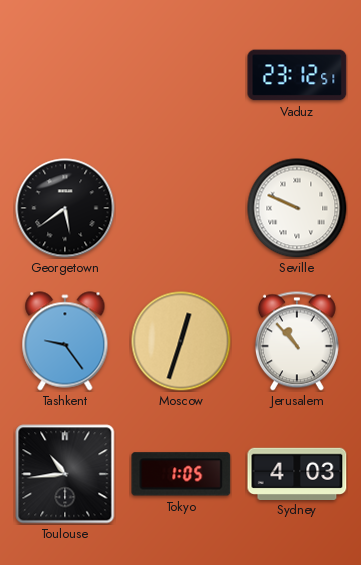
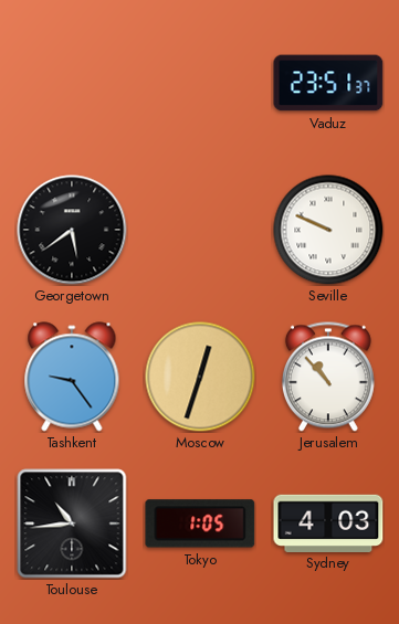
Vaduz: 23:12 -> 23:51
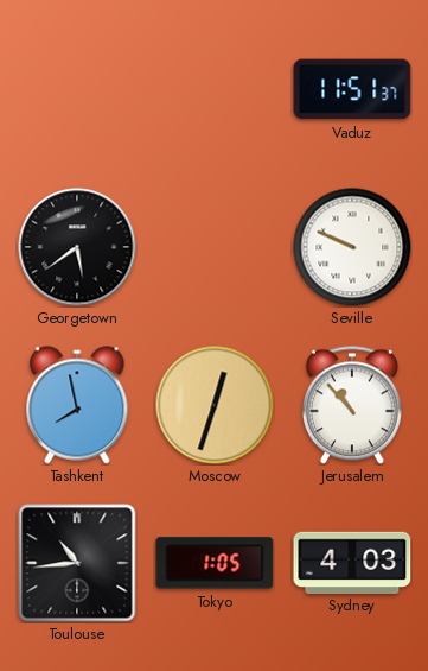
Vaduz: 23:51 -> 11:51
Tashkent: 9:24 -> 7:58
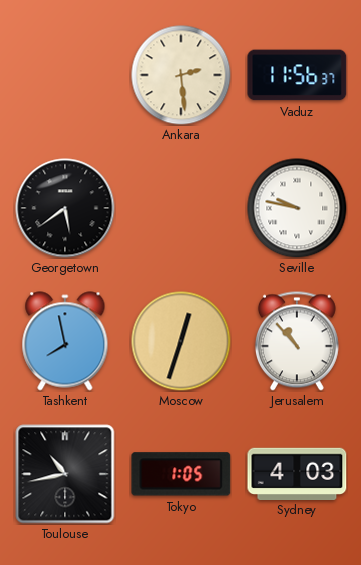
Ankara: none -> 2:29
Vaduz: 11:51 -> 11:56
Seville: 9:49 -> 9:47
Toulouse: 10:44 -> 10:43
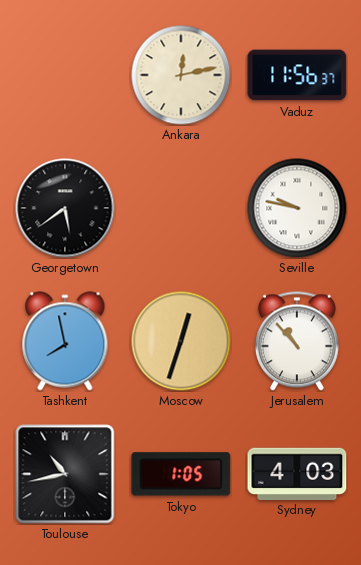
Ankara: 2:29 -> 12:13
